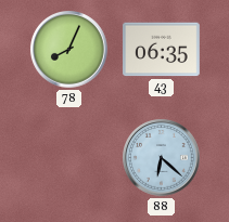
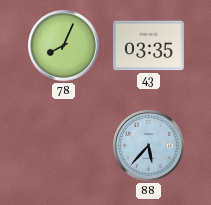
43: 06:35 -> 03:35
88: 6:22 -> 5:37
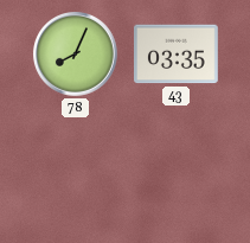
88: 5:37 -> none
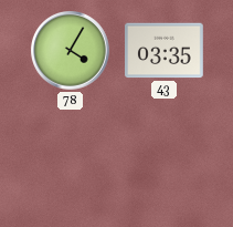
78: 8:04 -> 4:05
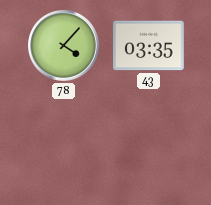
78: 4:05 -> 4:07
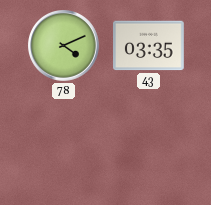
78: 4:07 -> 4:11
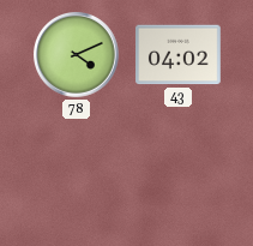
43: 03:35 -> 04:02
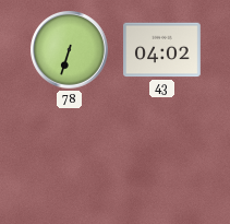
78: 4:11 -> 6:33
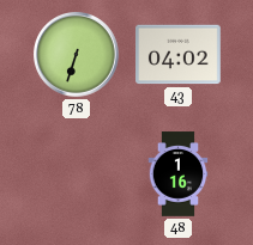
48: none -> 1:16
